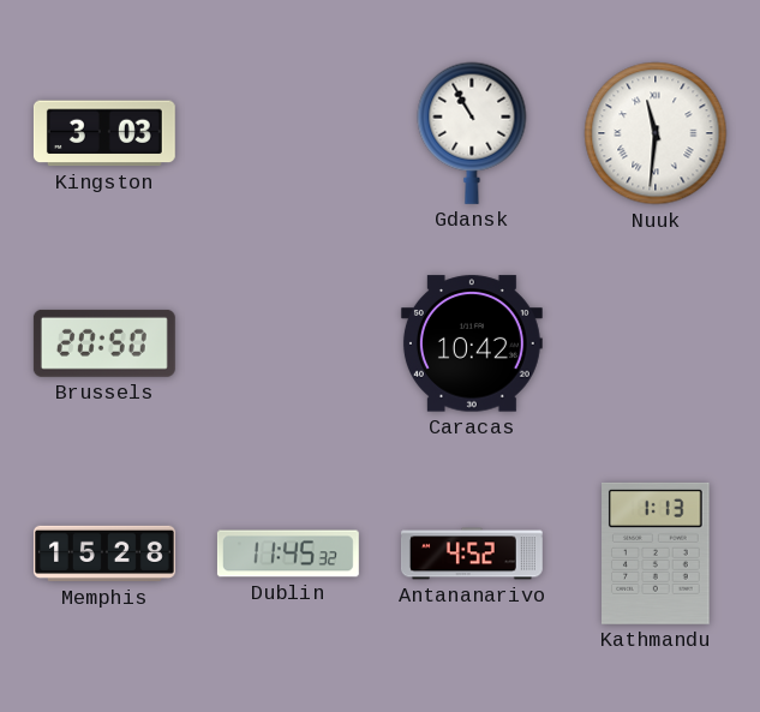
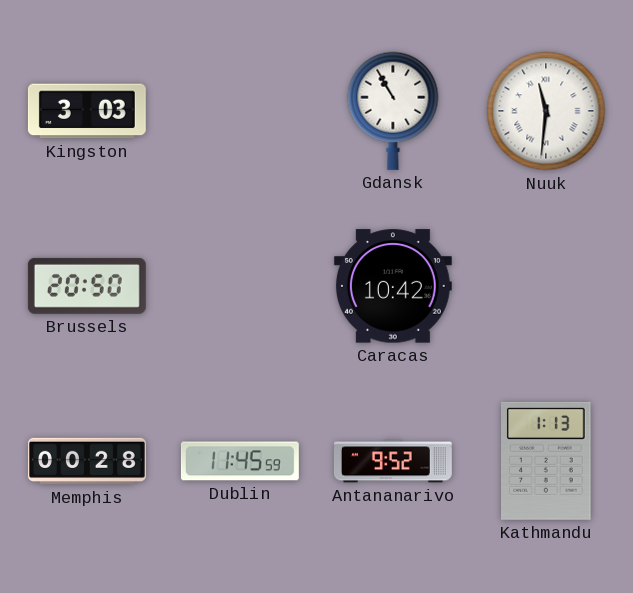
Memphis: 15:28 -> 00:28
Dublin: 11:45:32 -> 11:45:59
Antananarivo: 4:52 -> 9:52
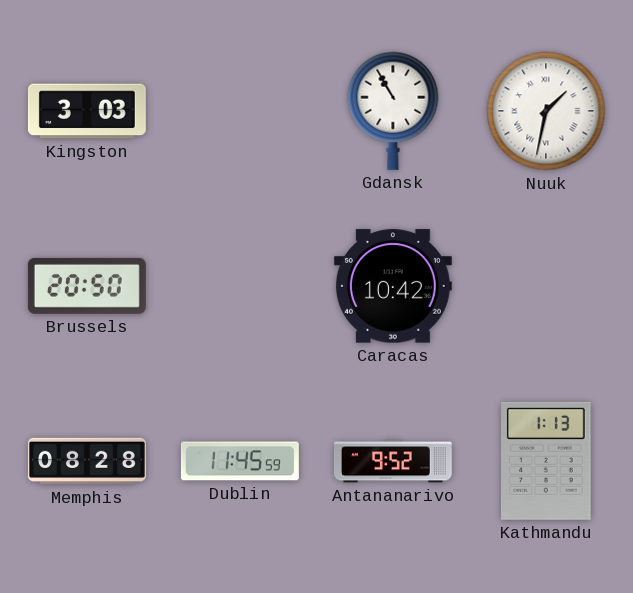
Nuuk: 11:31 -> 1:32
Memphis: 00:28 -> 08:28
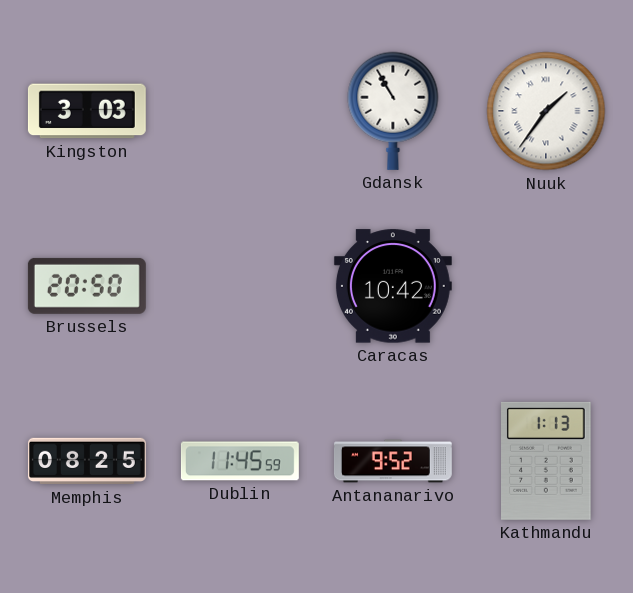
Nuuk: 1:32 -> 1:36
Memphis: 08:28 -> 08:25
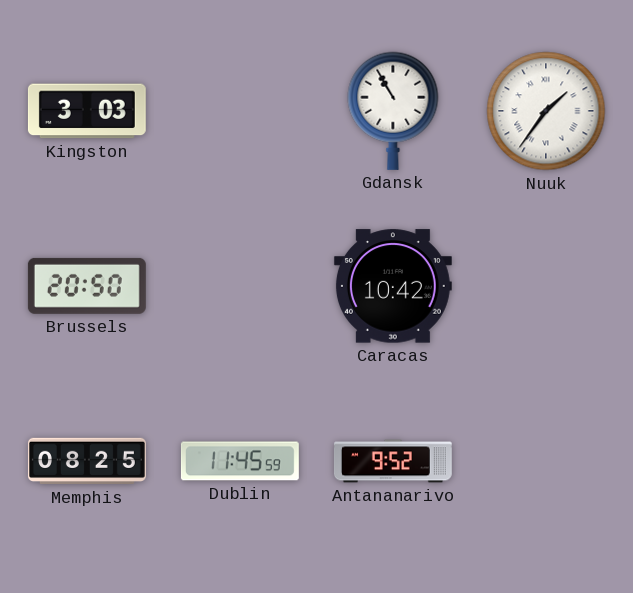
Kathmandu: 1:13 -> none
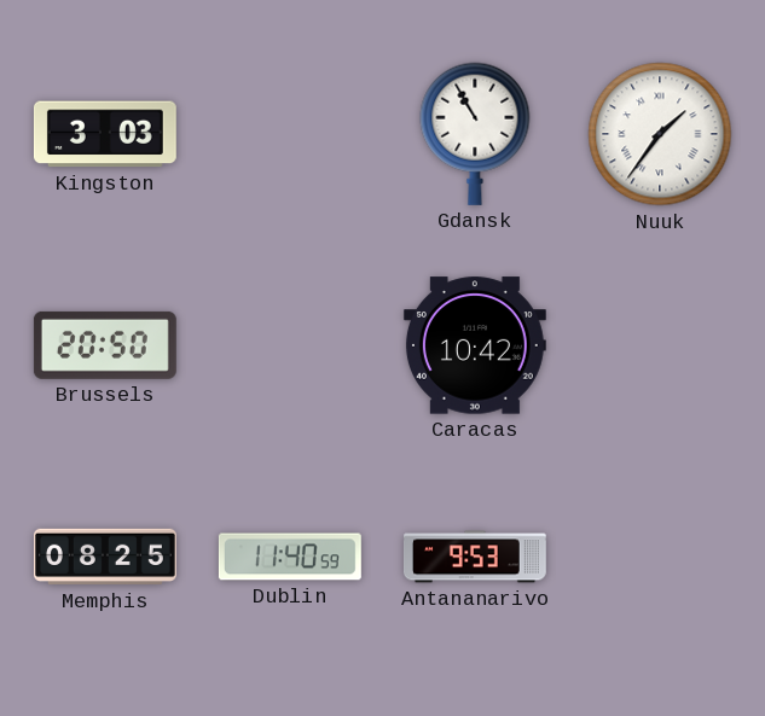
Dublin: 11:45 -> 11:40
Antananarivo: 9:52 -> 9:53
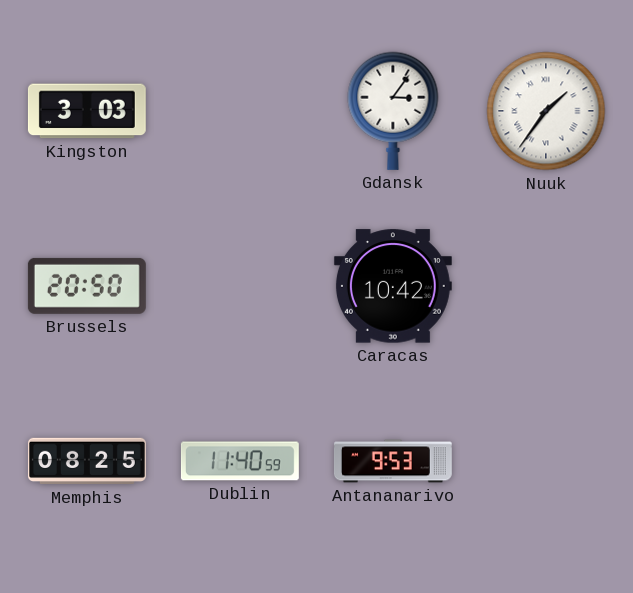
Gdansk: 10:55 -> 3:06
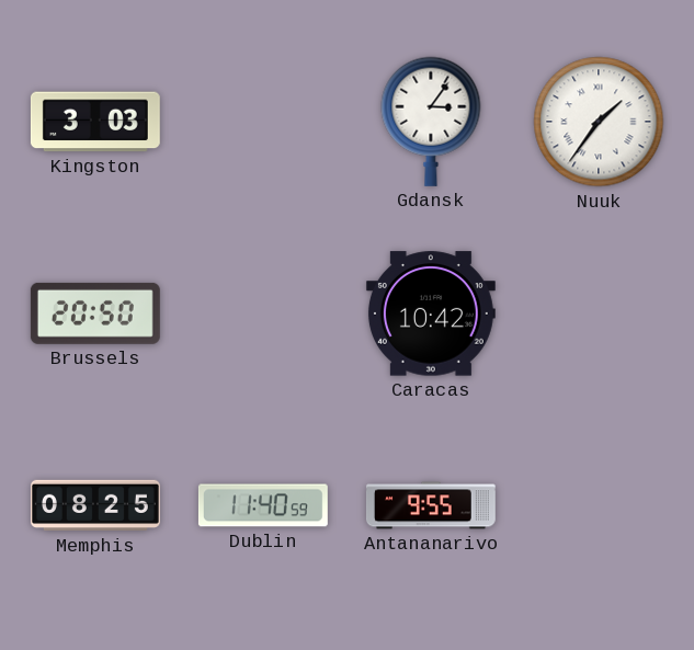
Antananarivo: 9:53 -> 9:55
